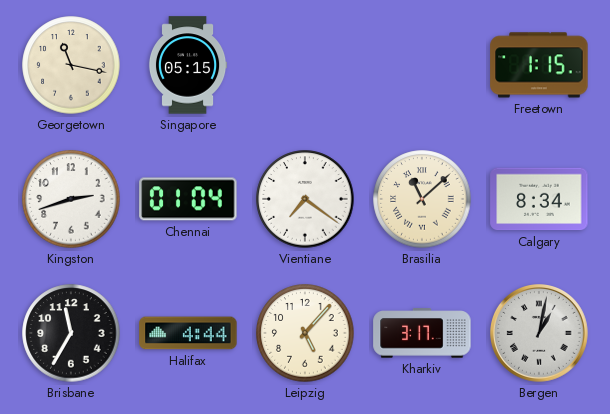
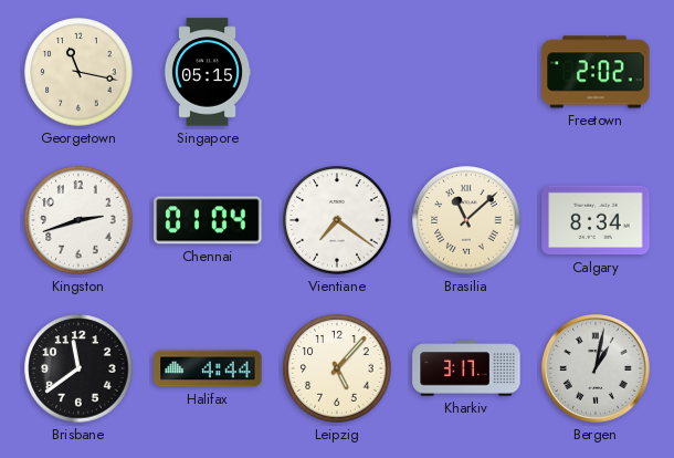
Freetown: 1:15 -> 2:02
Brisbane: 11:35 -> 11:39
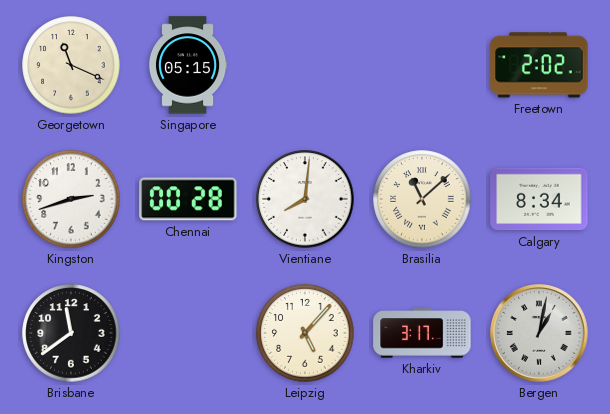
Georgetown: 11:17 -> 11:19
Chennai: 01:04 -> 00:28
Vientiane: 7:21 -> 8:01
Halifax: 4:44 -> none
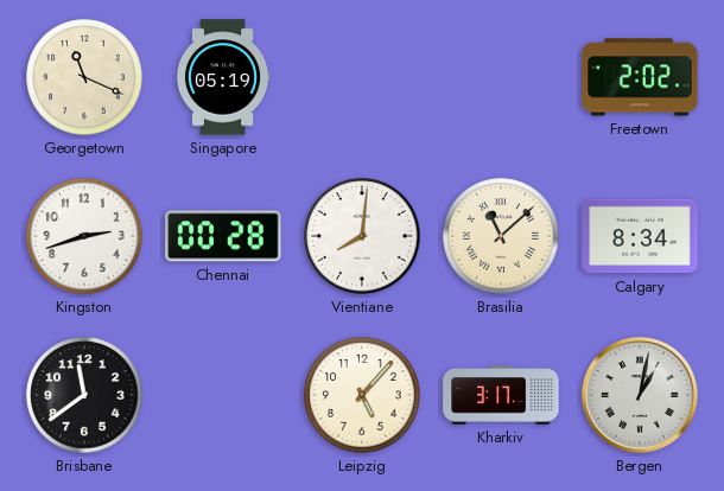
Singapore: 05:15 -> 05:19
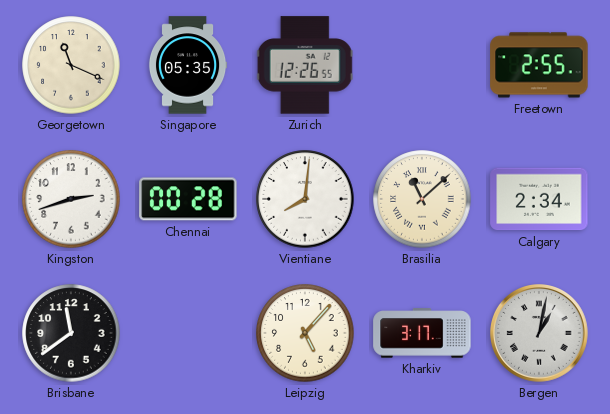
Singapore: 05:19 -> 05:35
Zurich: none -> 12:26
Freetown: 2:02 -> 2:55
Calgary: 8:34 -> 2:34
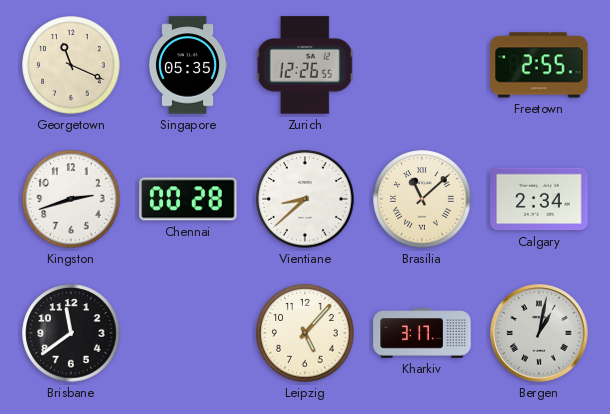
Vientiane: 8:01 -> 8:38
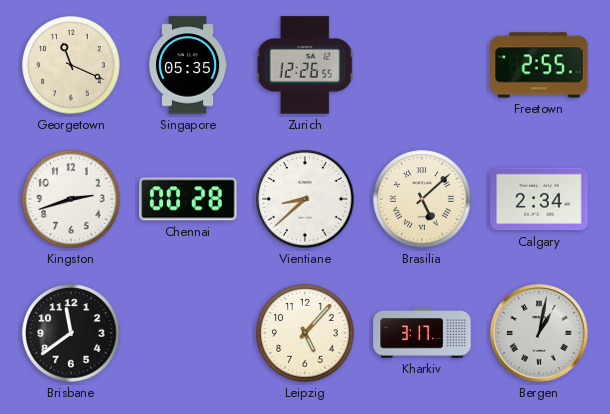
Brasilia: 11:08 -> 5:08
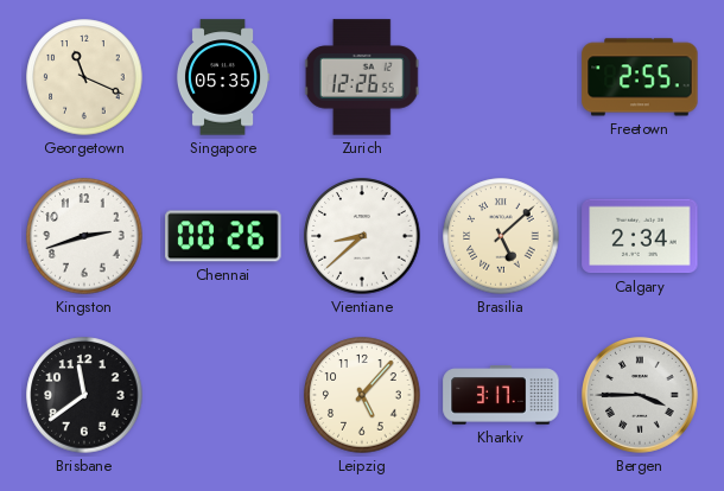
Chennai: 00:28 -> 00:26
Bergen: 1:02 -> 3:45
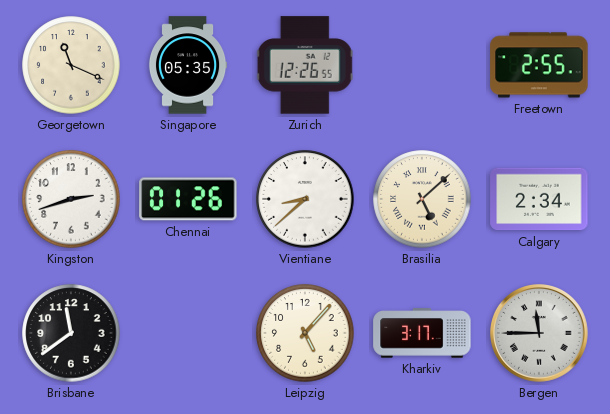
Chennai: 00:26 -> 01:26
Bergen: 3:45 -> 11:45
